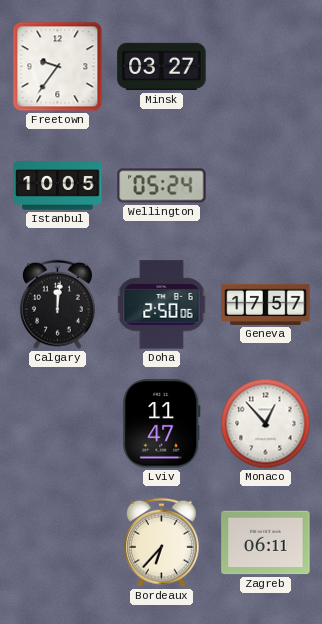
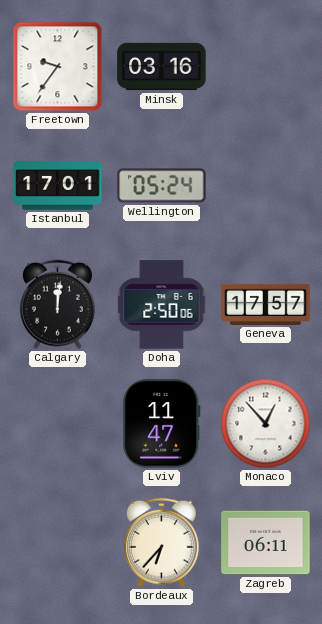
Minsk: 03:27 -> 03:16
Istanbul: 10:05 -> 17:01
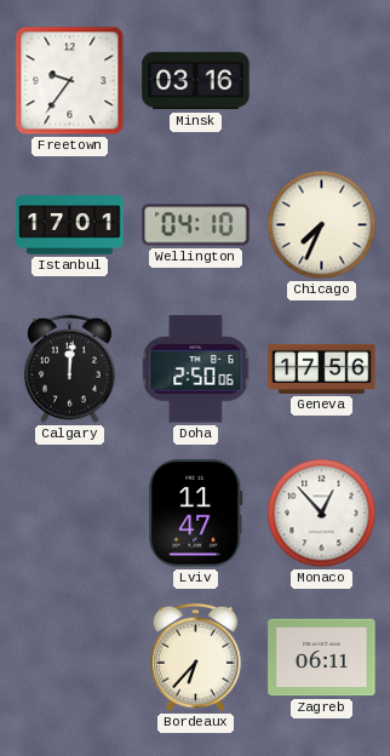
Wellington: 05:24 -> 04:10
Chicago: none -> 7:34
Geneva: 17:57 -> 17:56
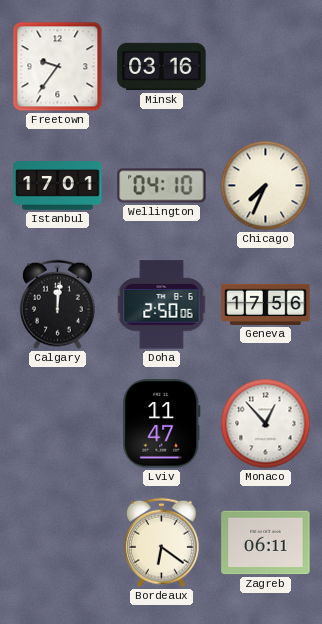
Bordeaux: 6:37 -> 6:21
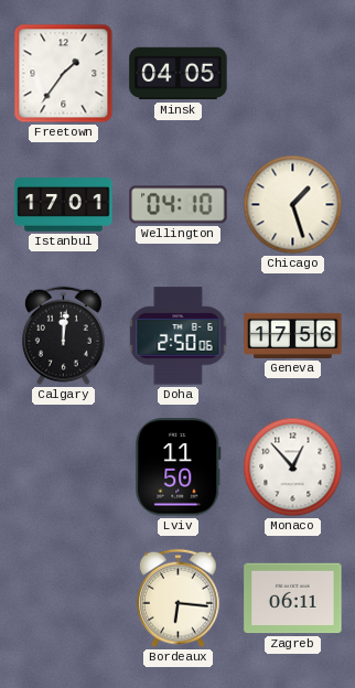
Freetown: 9:36 -> 1:36
Minsk: 03:16 -> 04:05
Chicago: 7:34 -> 1:27
Lviv: 11:47 -> 11:50
Bordeaux: 6:21 -> 6:16
